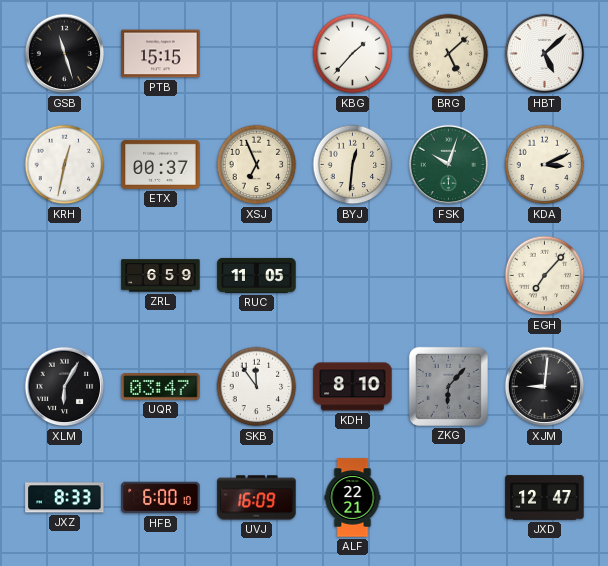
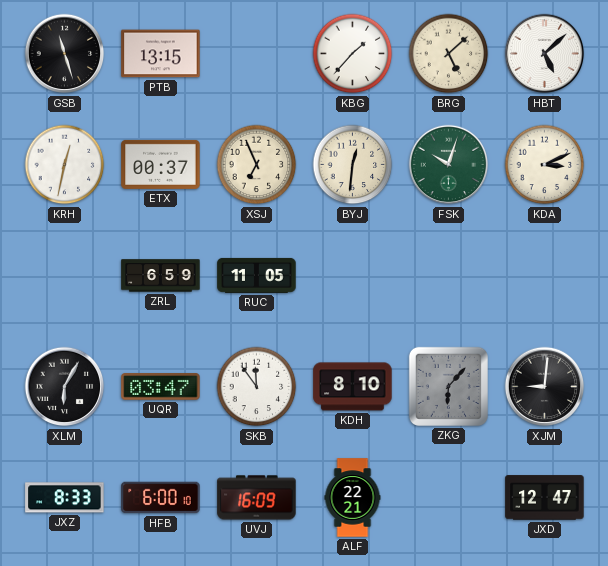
PTB: 15:15 -> 13:15
EGH: 7:07 -> none
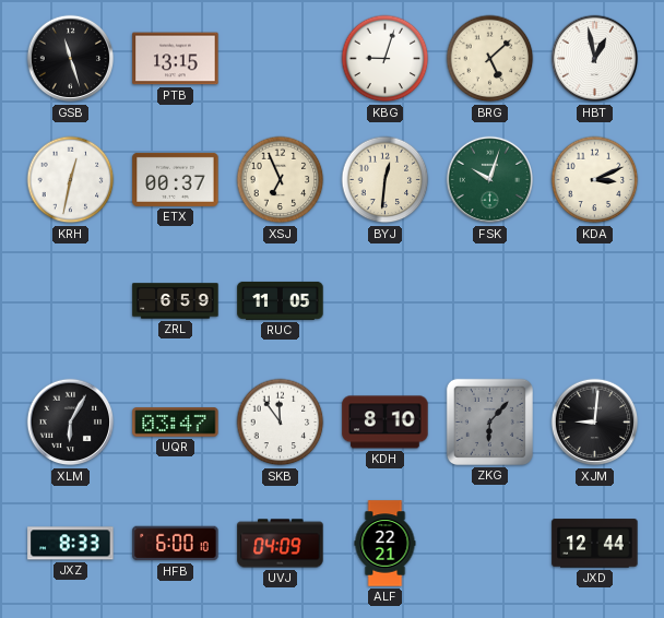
KBG: 1:37 -> 9:03
HBT: 5:08 -> 12:58
UVJ: 16:09 -> 04:09
JXD: 12:47 -> 12:44
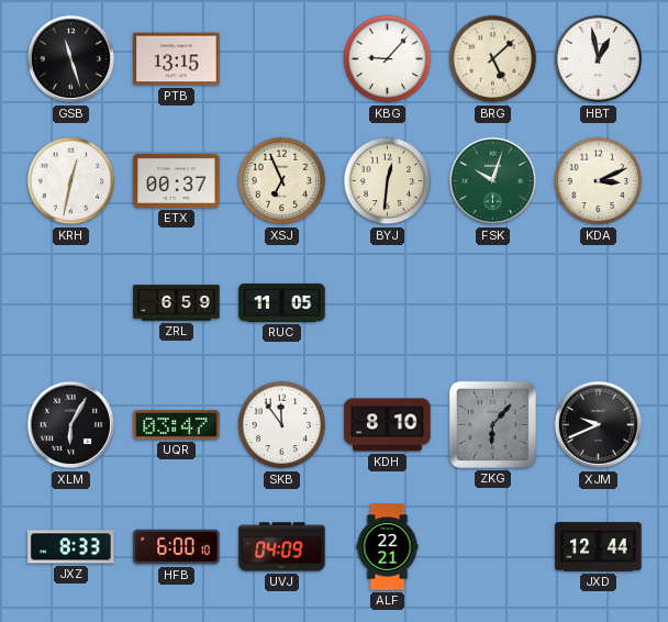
KBG: 9:03 -> 9:07
XJM: 9:01 -> 9:41
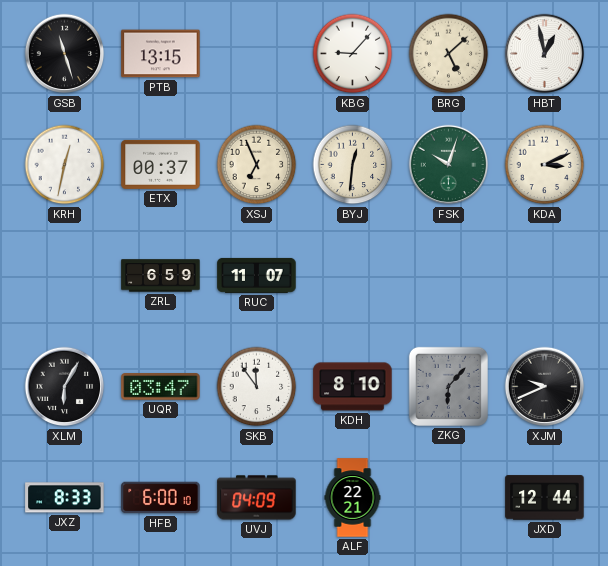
RUC: 11:05 -> 11:07
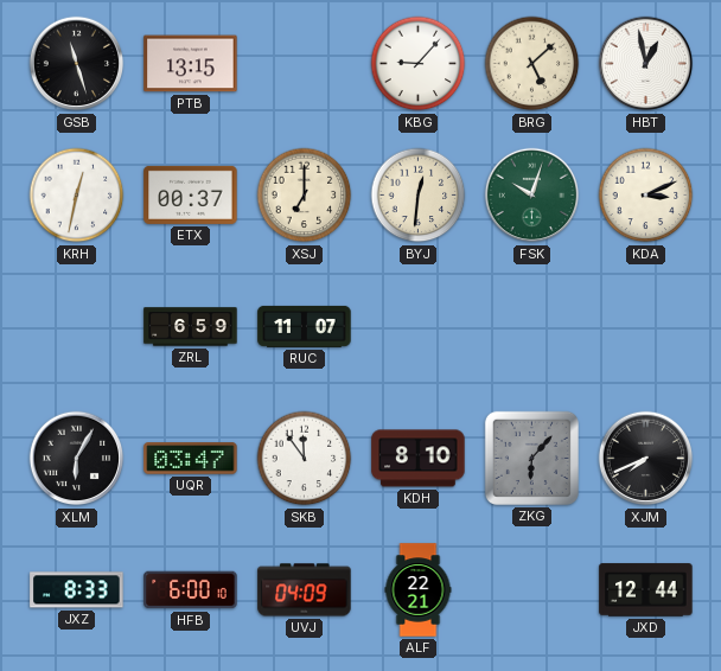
XSJ: 6:56 -> 7:00
XJM: 9:41 -> 7:41
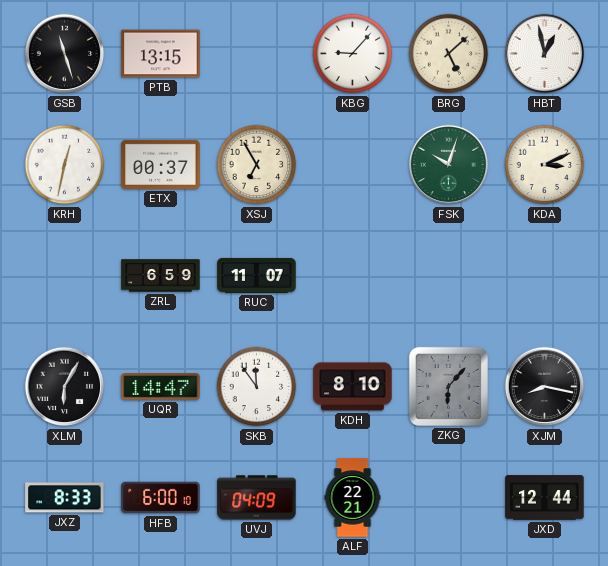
XSJ: 7:00 -> 6:55
BYJ: 12:31 -> none
UQR: 03:47 -> 14:47
XJM: 7:41 -> 8:17
